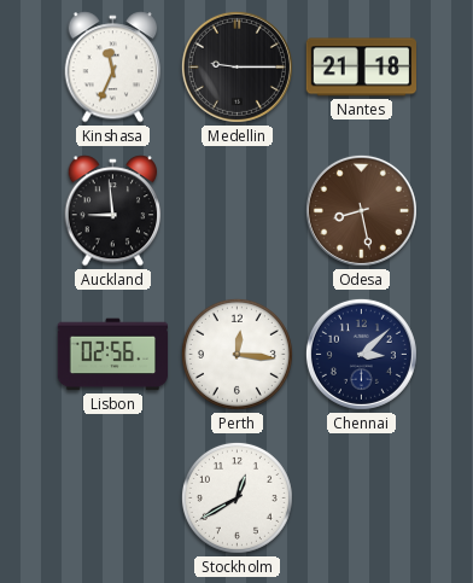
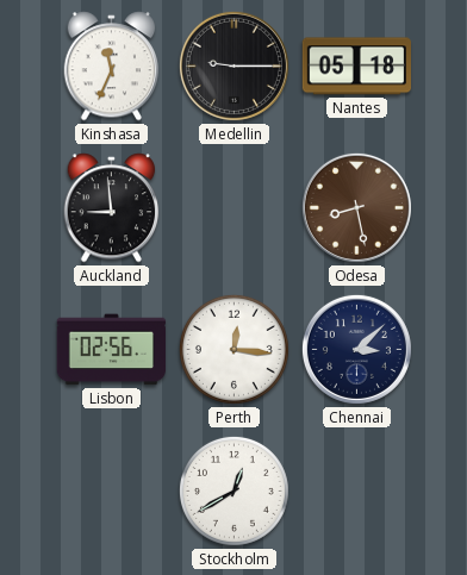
Nantes: 21:18 -> 05:18
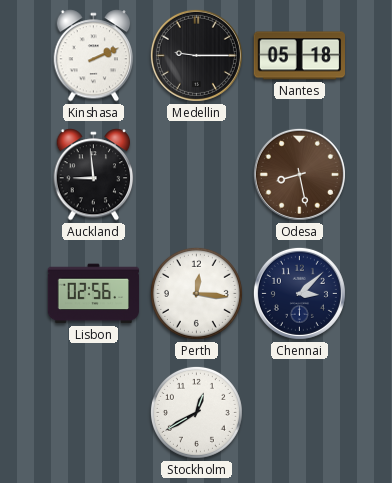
Kinshasa: 11:34 -> 2:11
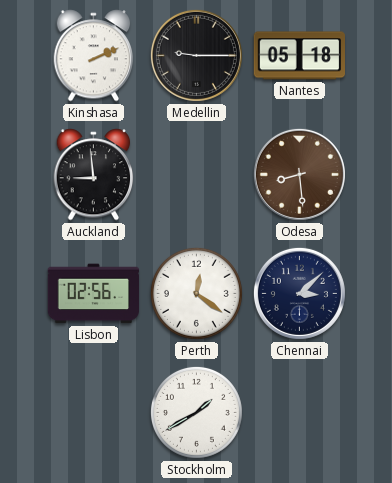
Odesa: 8:28 -> 8:29
Perth: 12:16 -> 12:21
Stockholm: 12:40 -> 1:40
